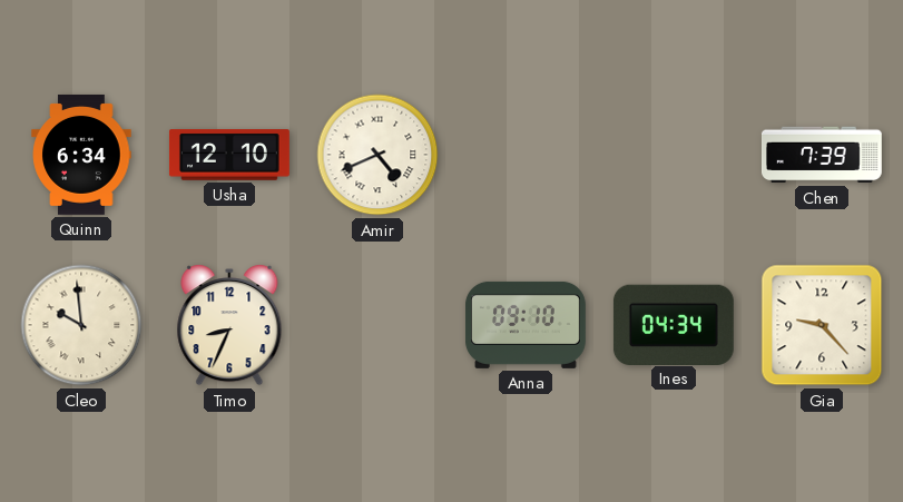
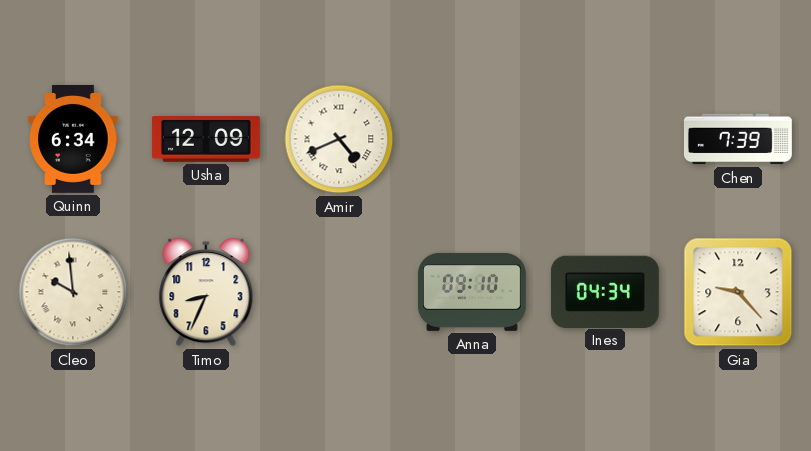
Usha: 12:10 -> 12:09
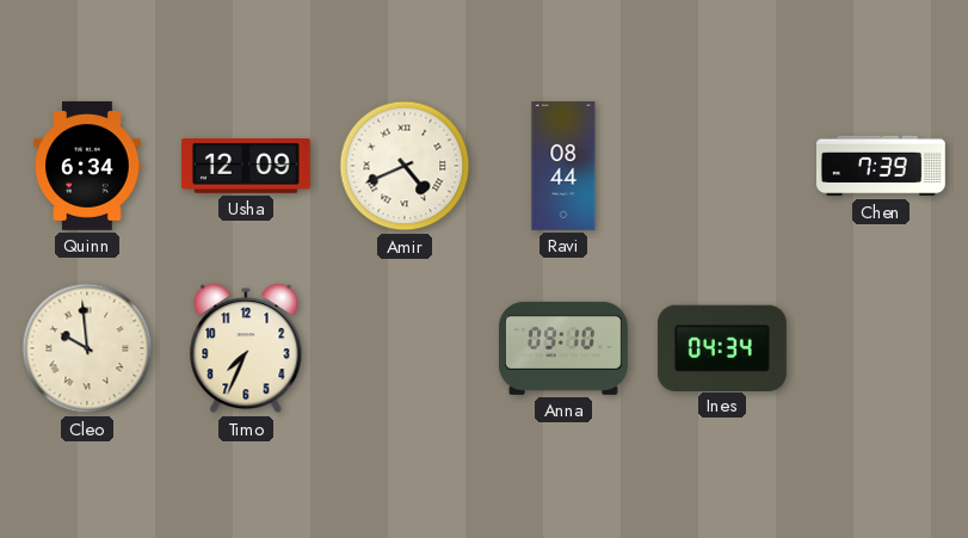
Ravi: none -> 08:44
Timo: 8:34 -> 7:34
Gia: 9:23 -> none
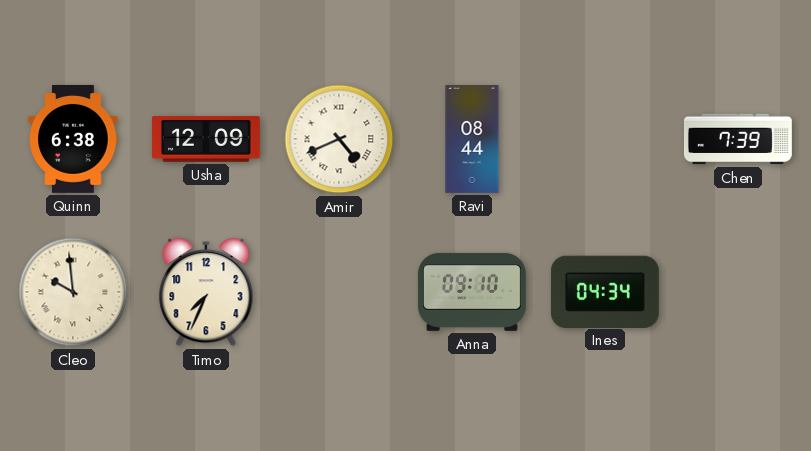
Quinn: 6:34 -> 6:38
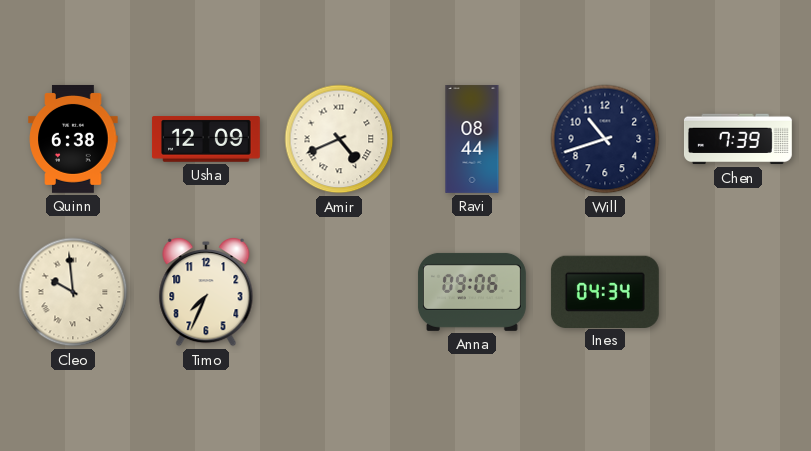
Will: none -> 10:42
Anna: 09:10 -> 09:06
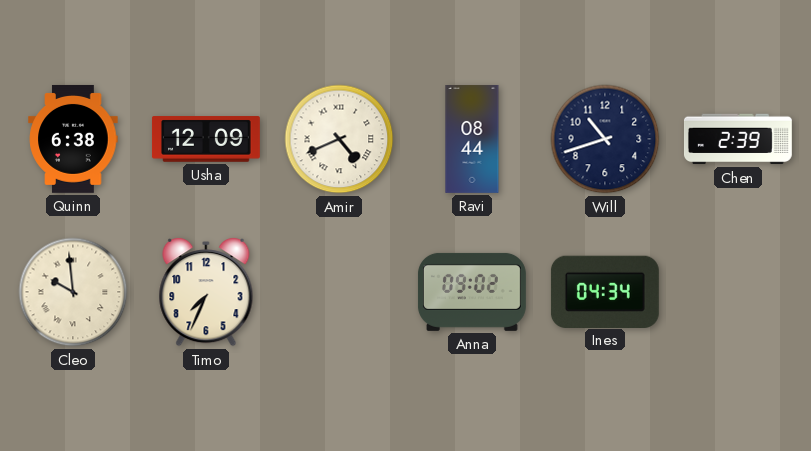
Chen: 7:39 -> 2:39
Anna: 09:06 -> 09:02
